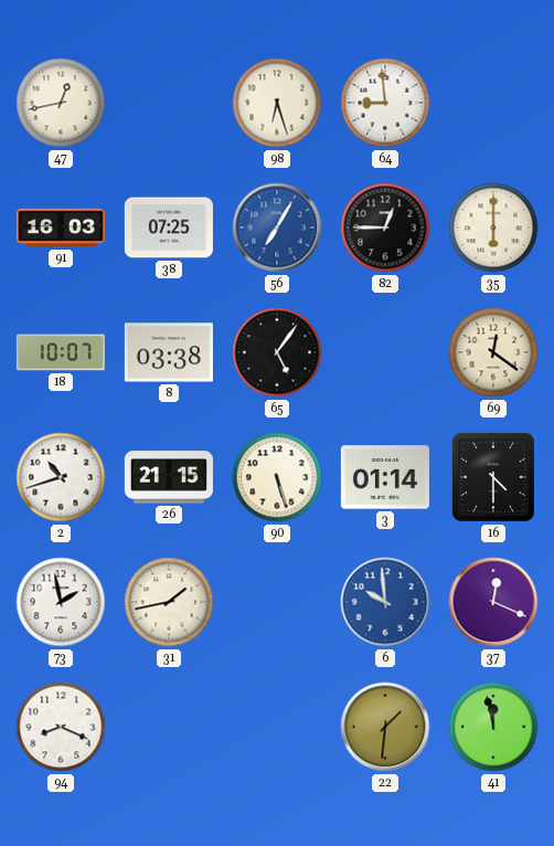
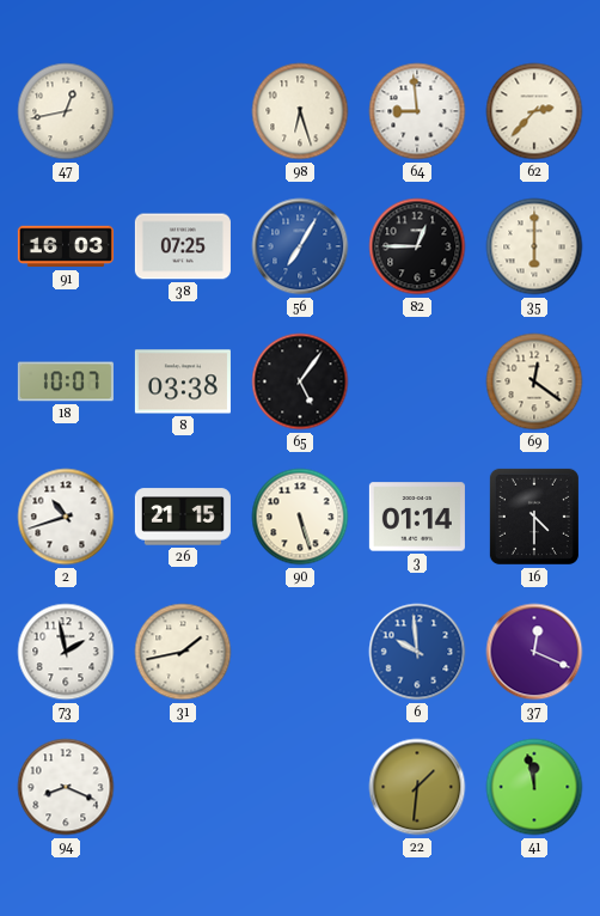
62: none -> 2:37
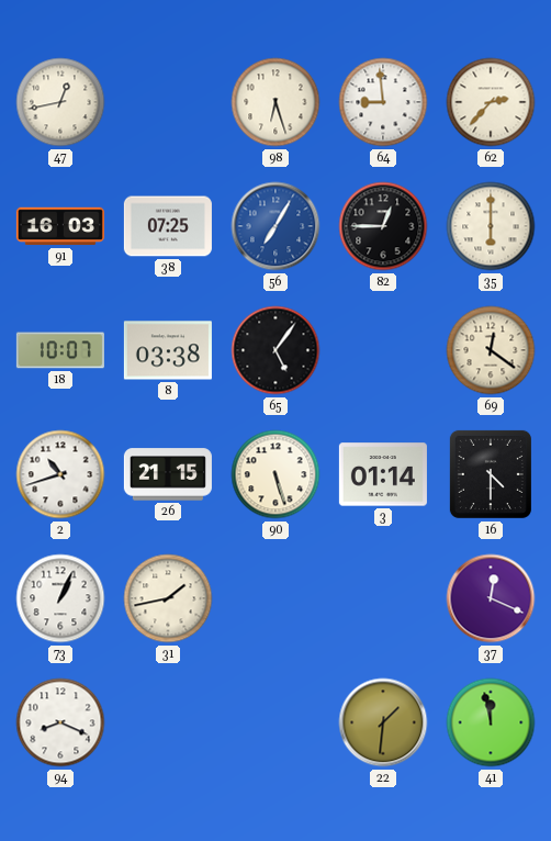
73: 1:58 -> 1:04
6: 9:59 -> none
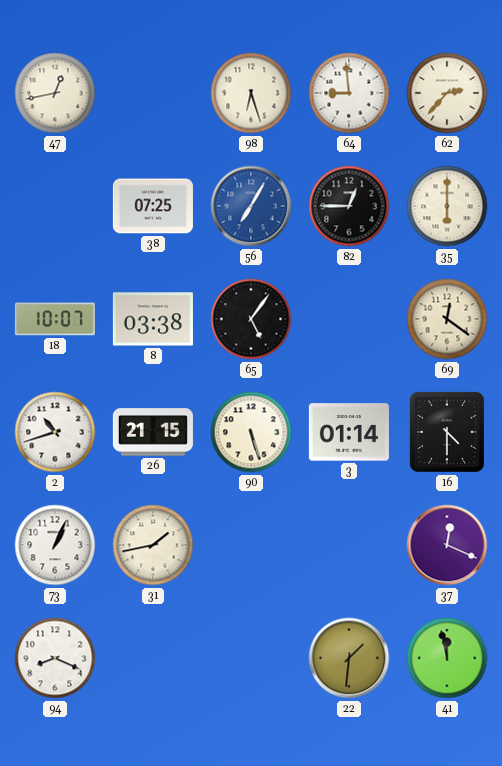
91: 16:03 -> none
